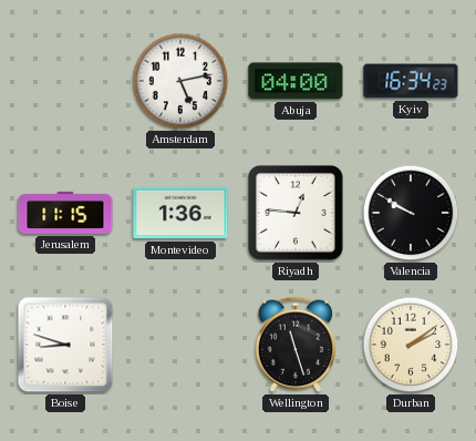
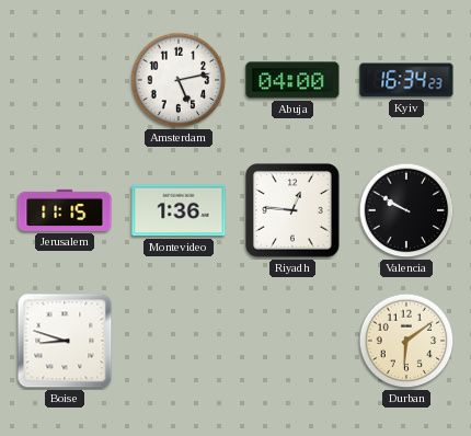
Wellington: 11:27 -> none
Durban: 2:09 -> 6:09
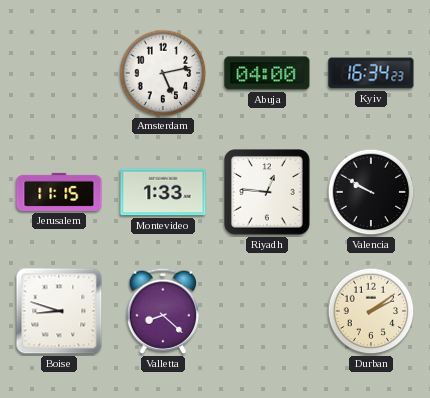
Montevideo: 1:36 -> 1:33
Valletta: none -> 8:22
Durban: 6:09 -> 2:09
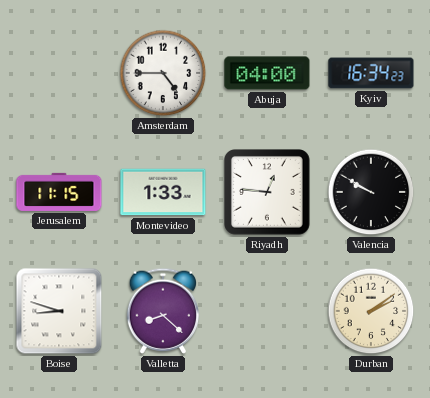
Amsterdam: 5:13 -> 4:45
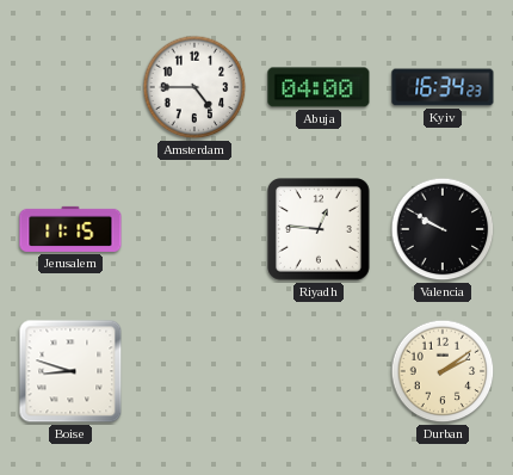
Montevideo: 1:33 -> none
Valletta: 8:22 -> none
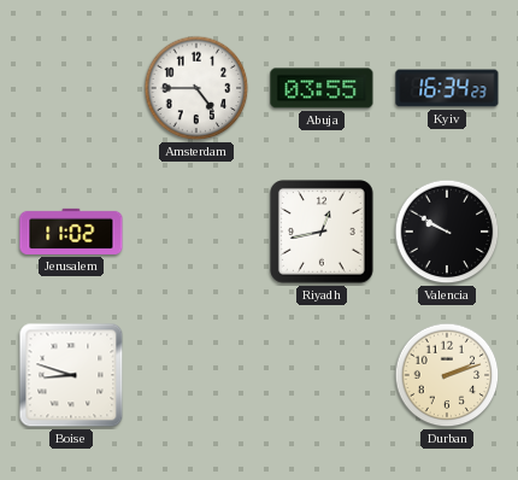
Abuja: 04:00 -> 03:55
Jerusalem: 11:15 -> 11:02
Riyadh: 12:46 -> 12:43
Durban: 2:09 -> 2:12
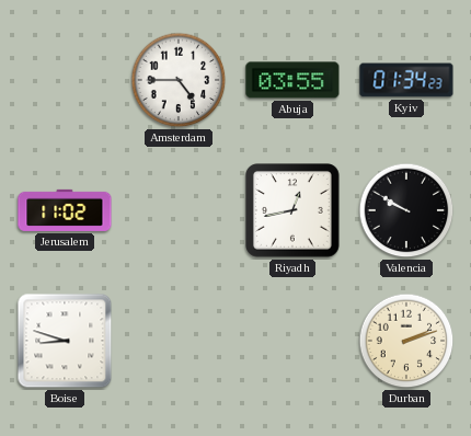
Kyiv: 16:34 -> 01:34
